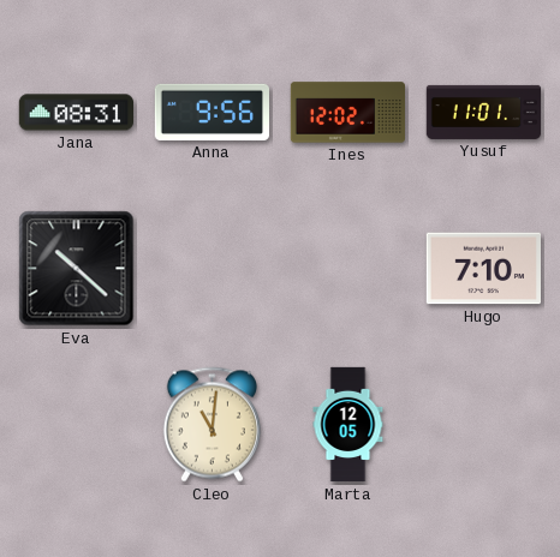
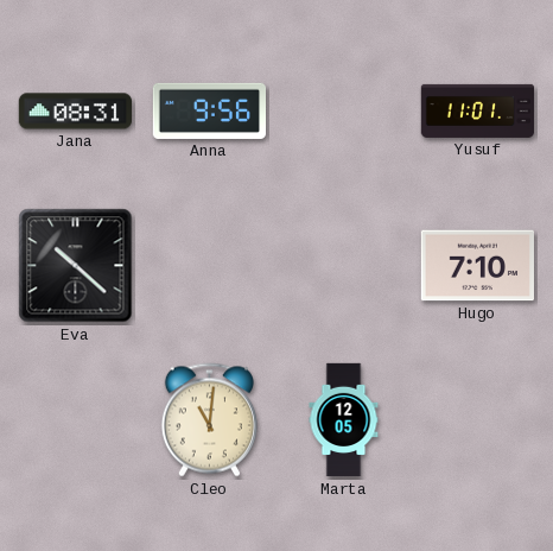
Ines: 12:02 -> none
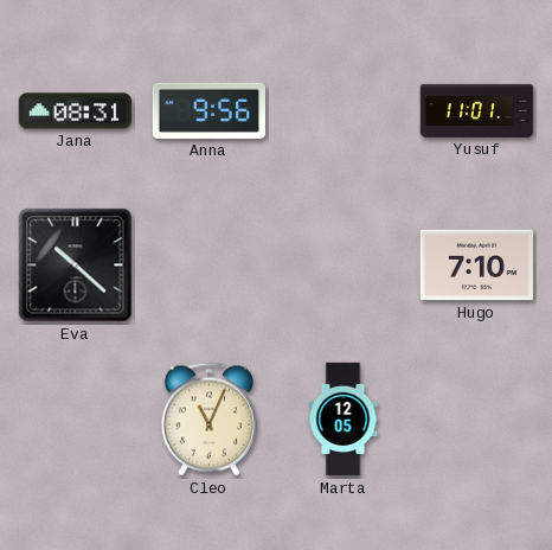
Cleo: 11:01 -> 11:04
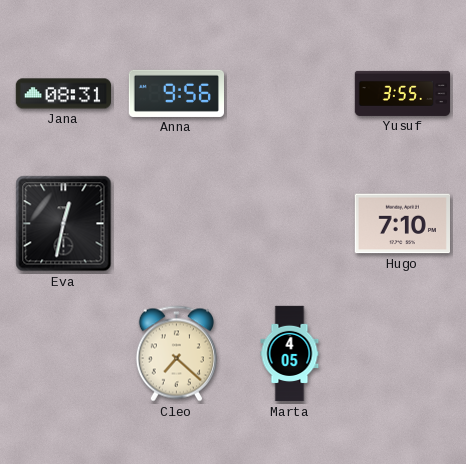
Yusuf: 11:01 -> 3:55
Eva: 10:22 -> 12:32
Cleo: 11:04 -> 7:22
Marta: 12:05 -> 4:05
